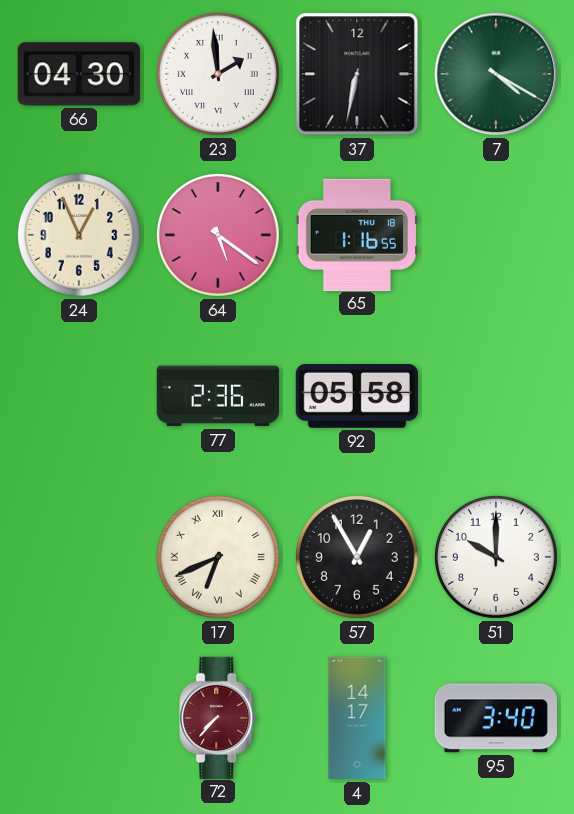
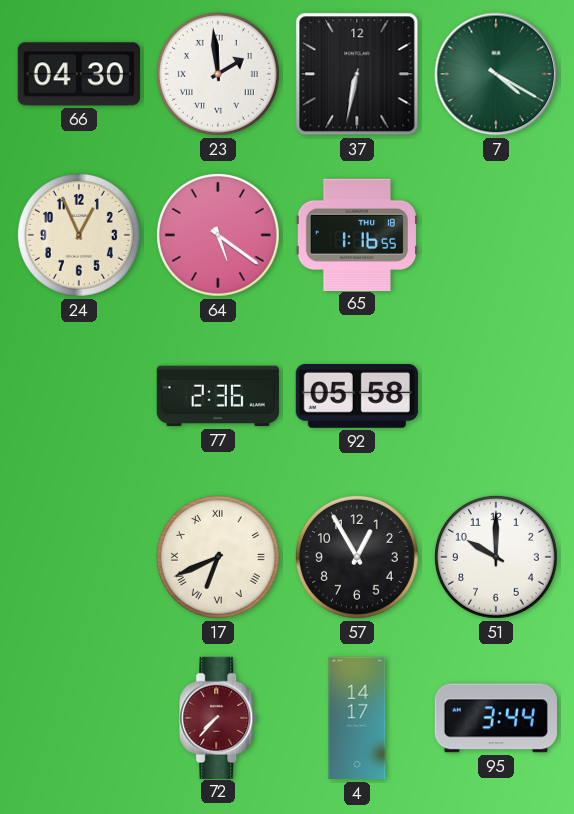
95: 3:40 -> 3:44
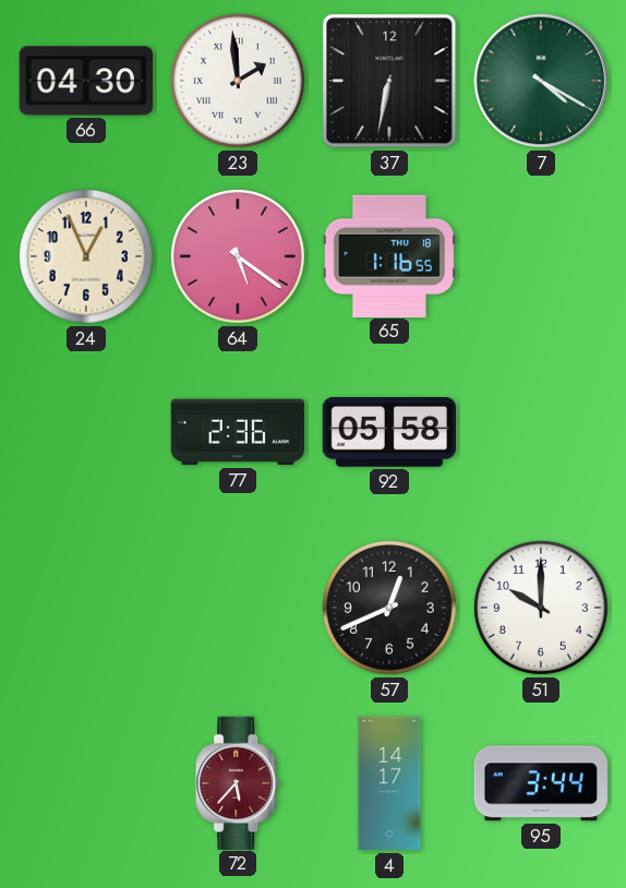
17: 6:41 -> none
57: 12:55 -> 12:41
72: 7:37 -> 5:37
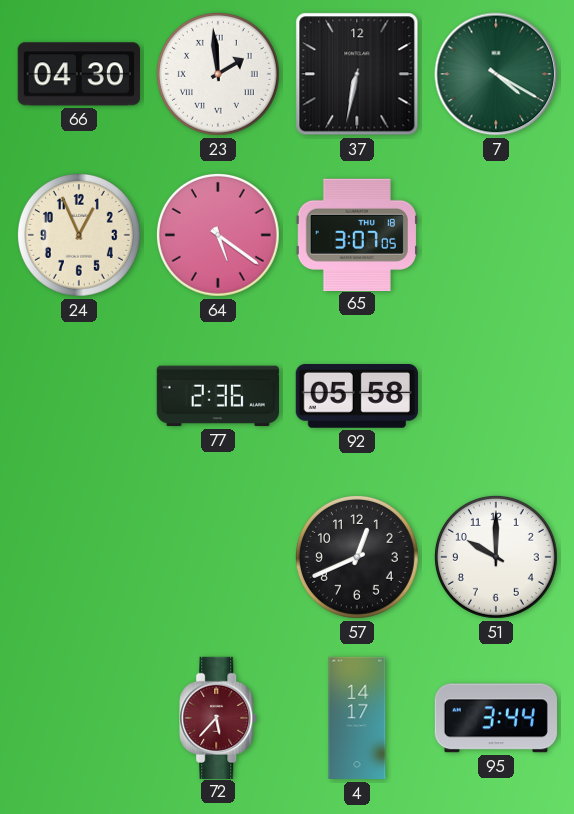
65: 1:16 -> 3:07
